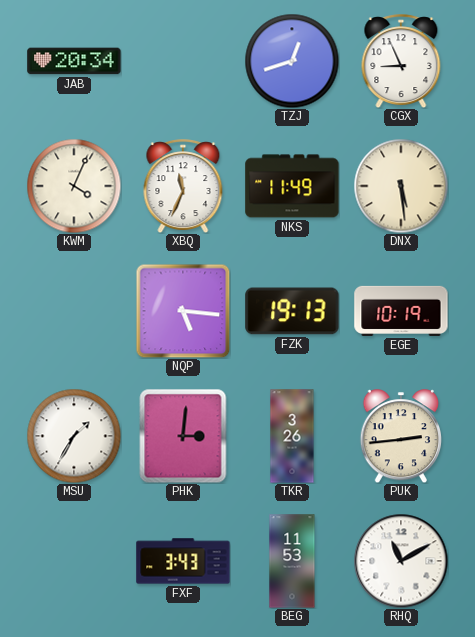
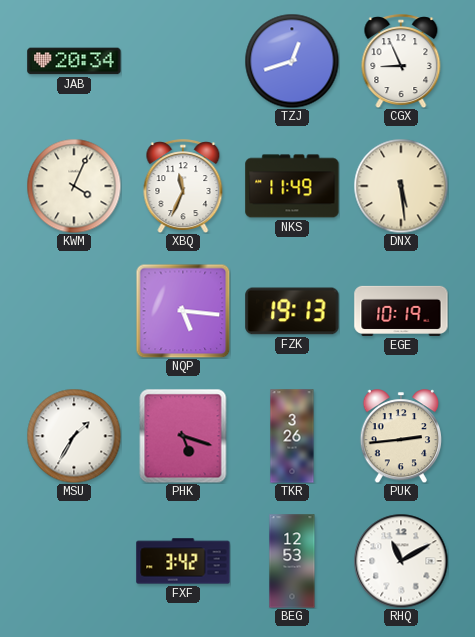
PHK: 3:01 -> 5:18
FXF: 3:43 -> 3:42
BEG: 11:53 -> 12:53
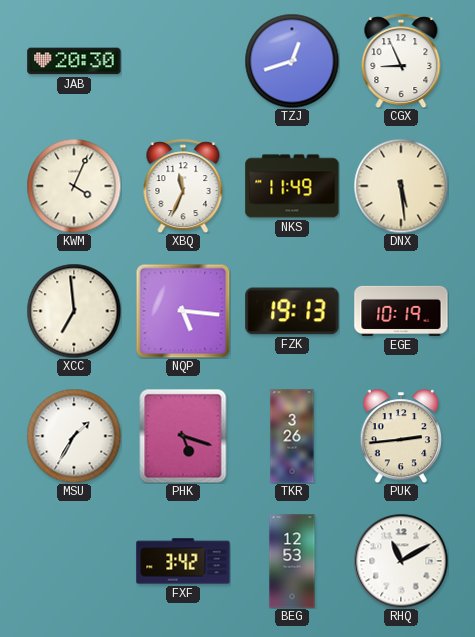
JAB: 20:34 -> 20:30
XCC: none -> 6:59
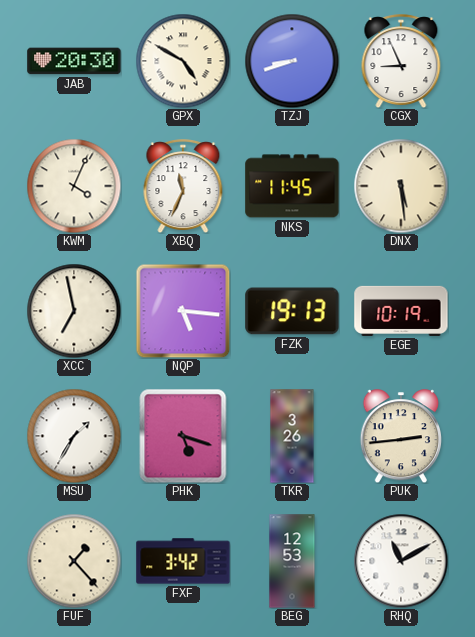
GPX: none -> 4:50
TZJ: 12:42 -> 8:42
NKS: 11:49 -> 11:45
XCC: 6:59 -> 6:58
FUF: none -> 1:23
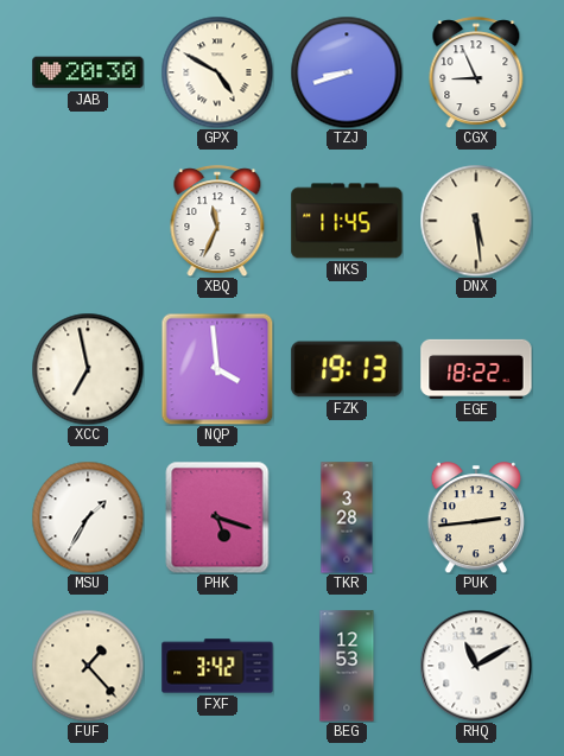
KWM: 4:04 -> none
NQP: 5:16 -> 3:59
EGE: 10:19 -> 18:22
TKR: 3:26 -> 3:28
